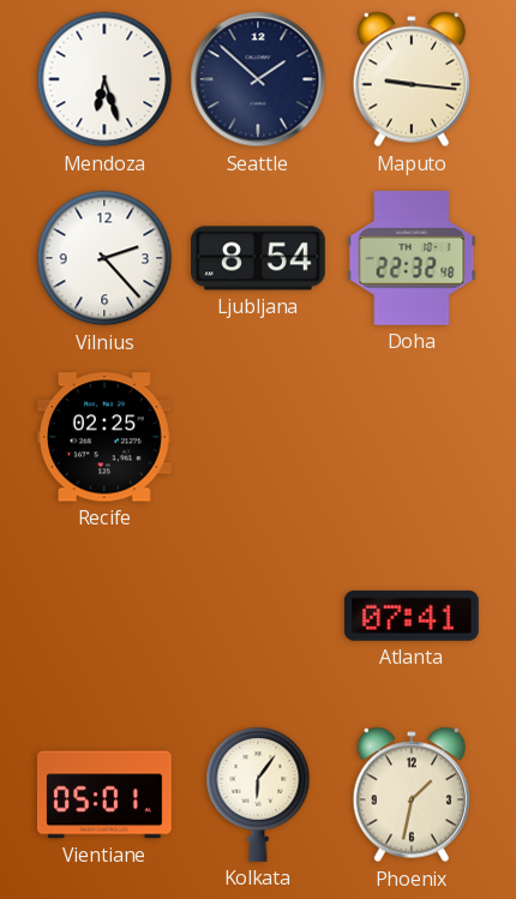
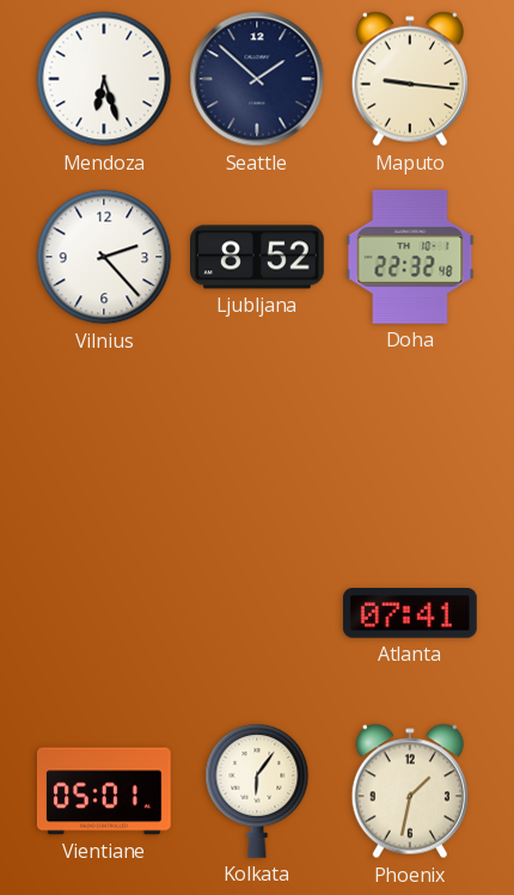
Ljubljana: 8:54 -> 8:52
Recife: 02:25 -> none
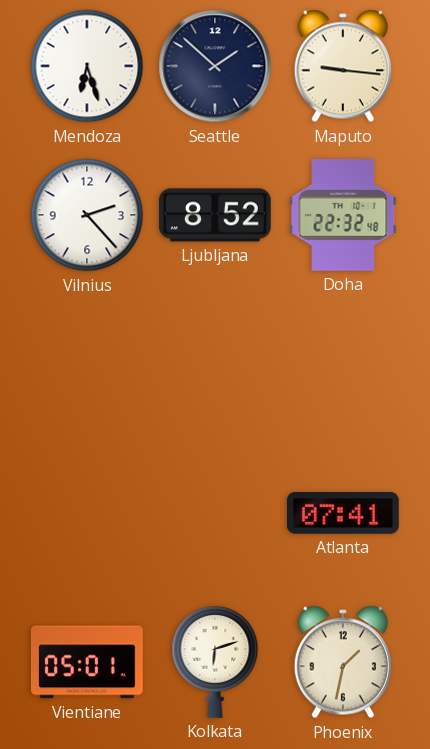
Kolkata: 6:06 -> 6:12
